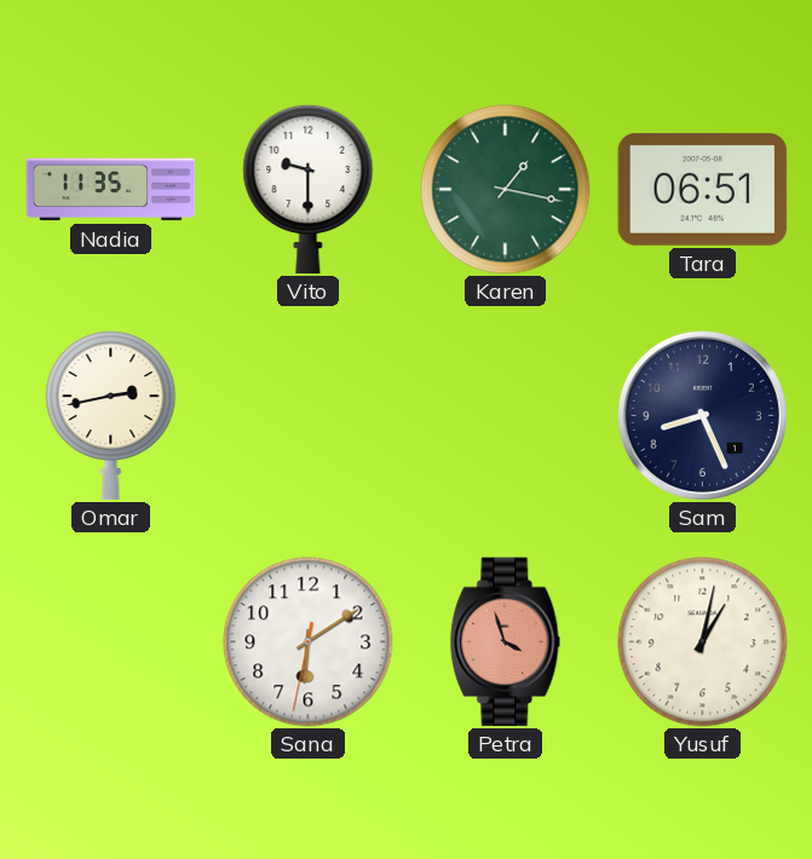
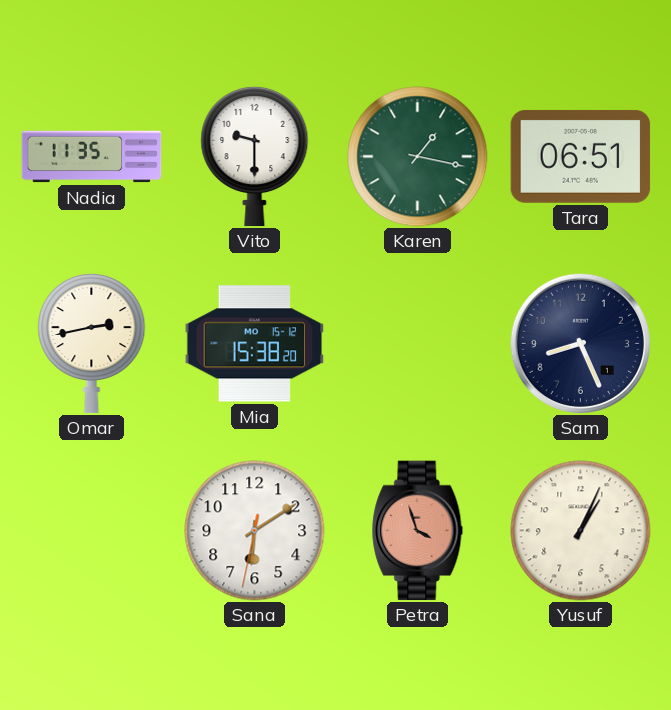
Mia: none -> 15:38
Yusuf: 1:02 -> 1:04
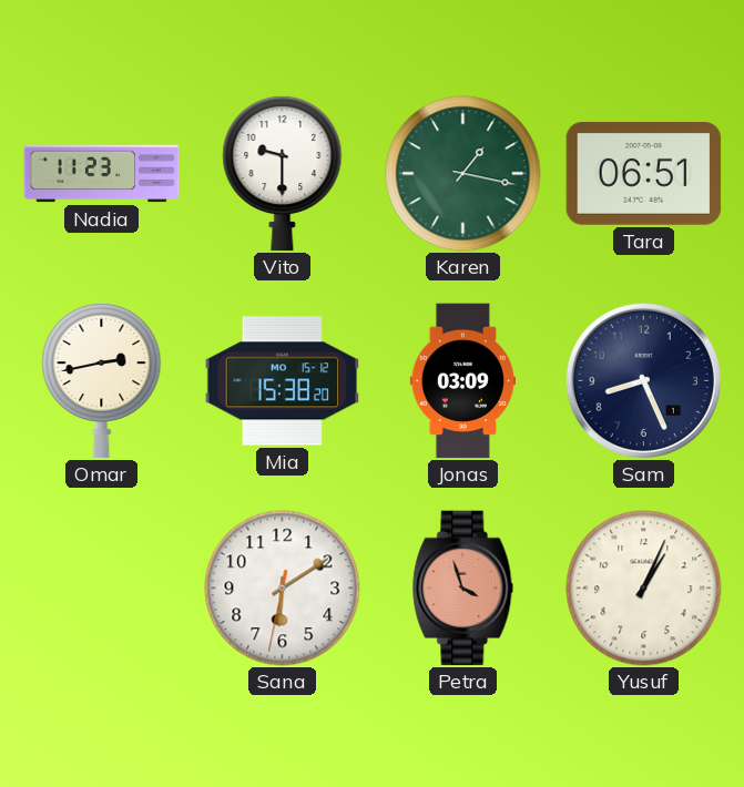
Nadia: 11:35 -> 11:23
Jonas: none -> 03:09
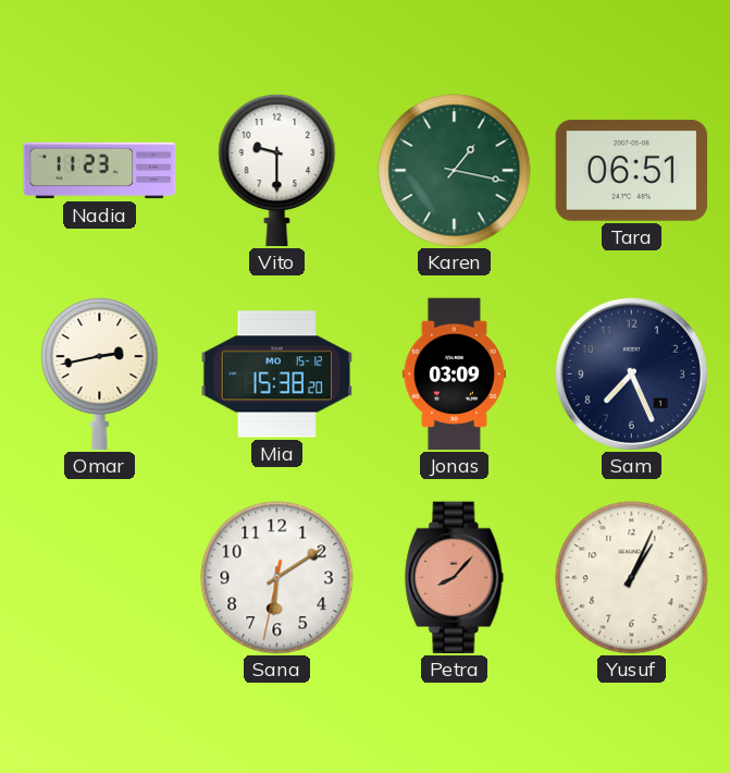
Sam: 8:26 -> 7:26
Petra: 3:57 -> 8:07
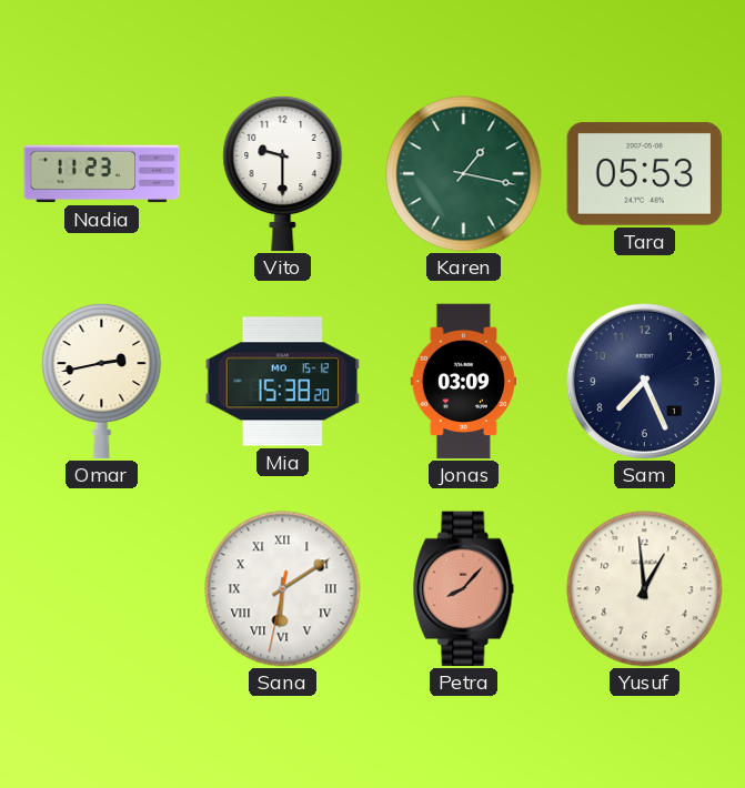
Tara: 06:51 -> 05:53
Sana numerals: Arabic -> Roman
Yusuf: 1:04 -> 12:59
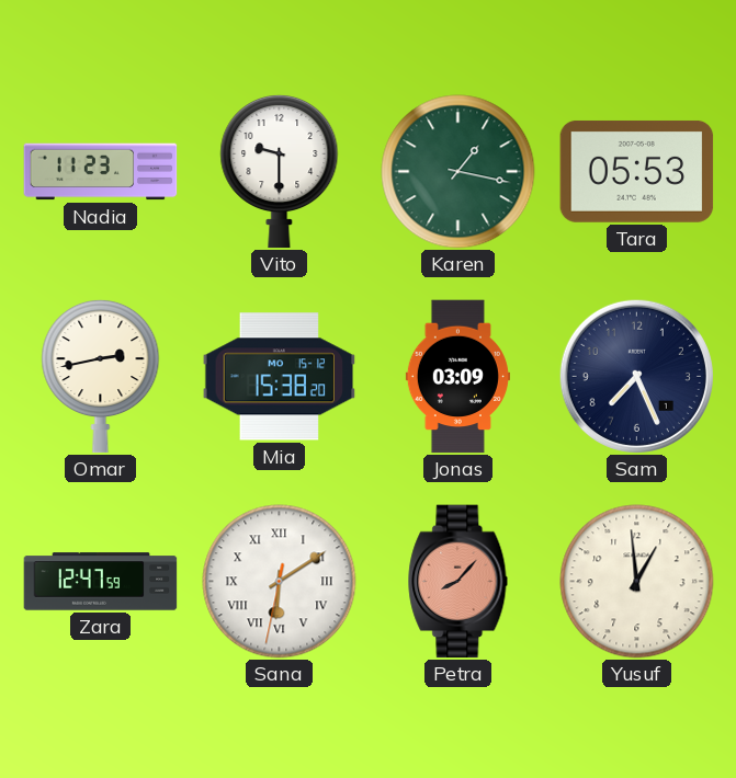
Zara: none -> 12:47
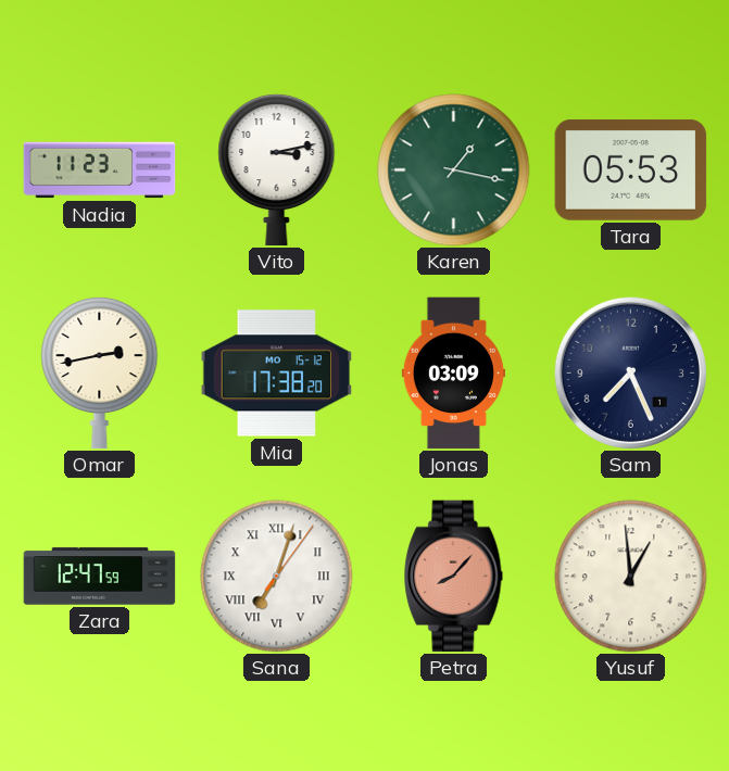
Vito: 9:30 -> 3:13
Mia: 15:38 -> 17:38
Sana: 6:09 -> 7:03
